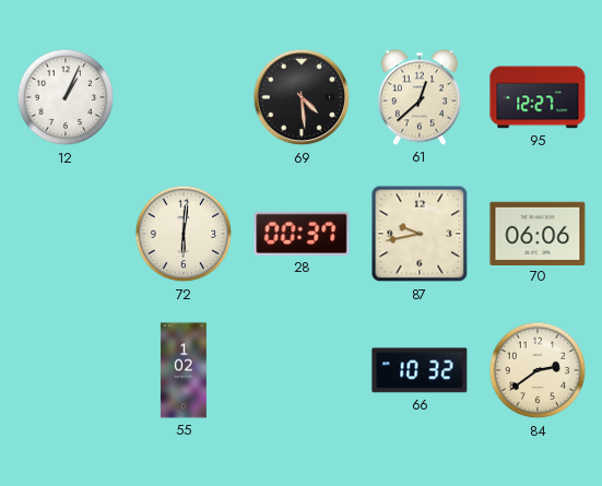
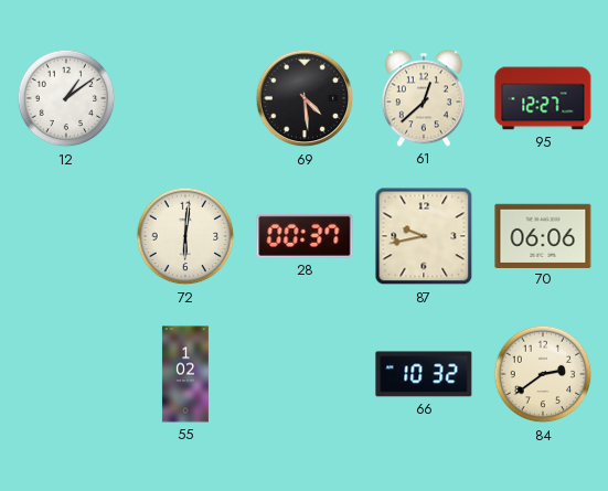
12: 1:04 -> 1:09
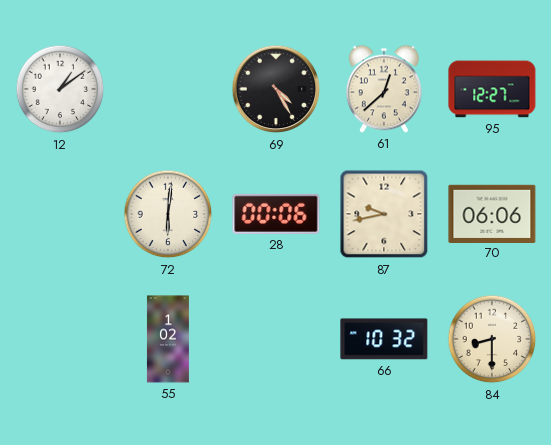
69: 4:29 -> 4:25
28: 00:37 -> 00:06
84: 2:39 -> 8:30
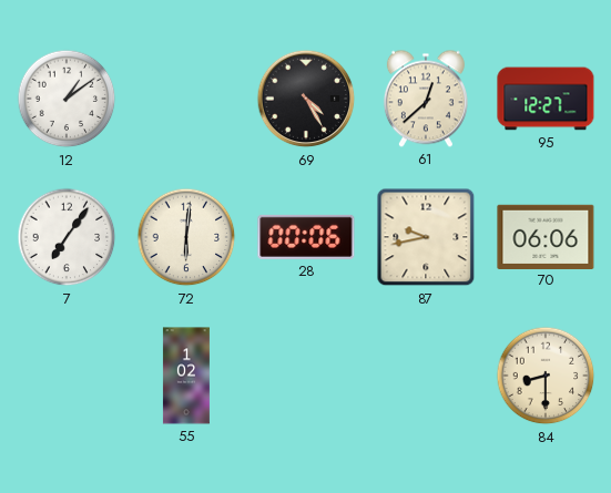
7: none -> 7:06
66: 10:32 -> none
